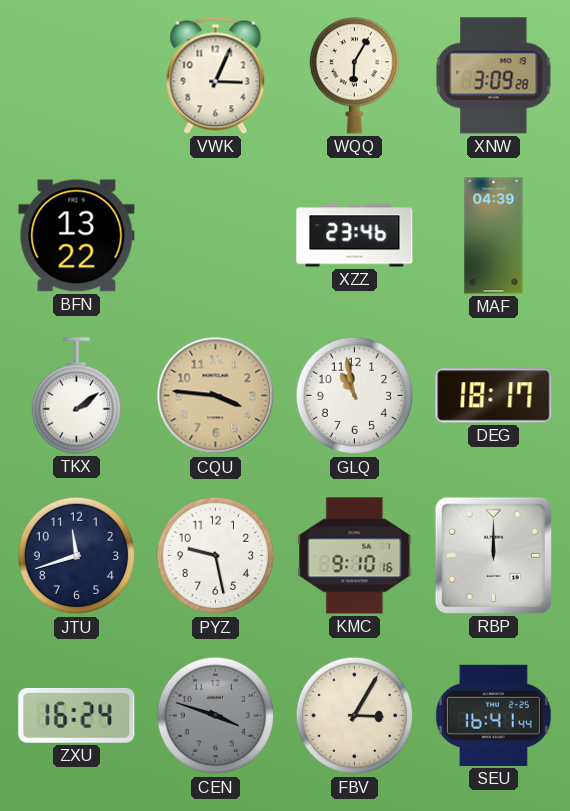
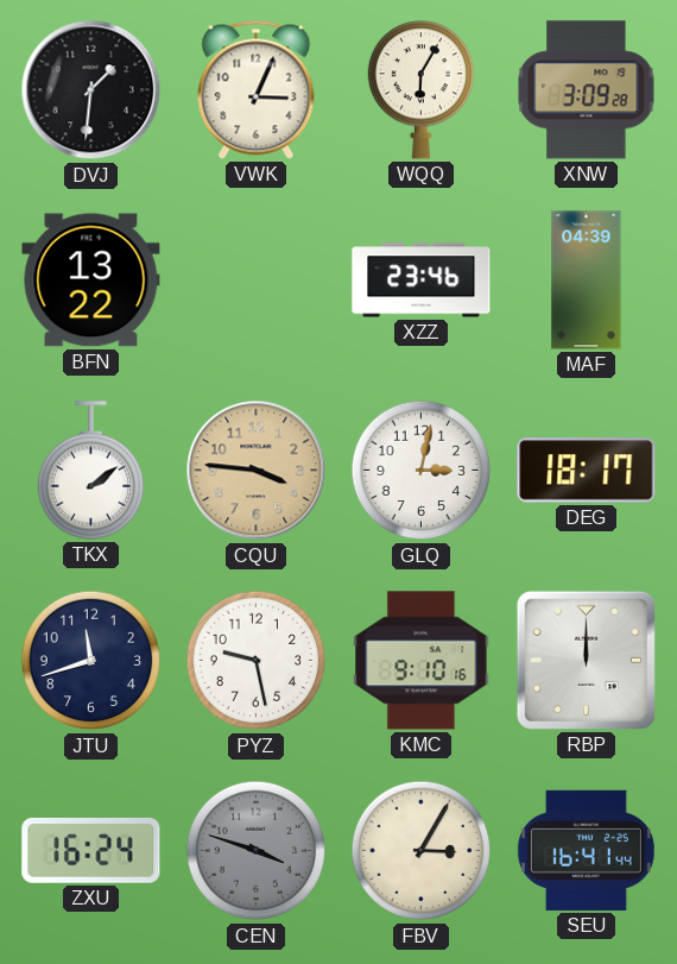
DVJ: none -> 1:31
GLQ: 10:58 -> 3:02
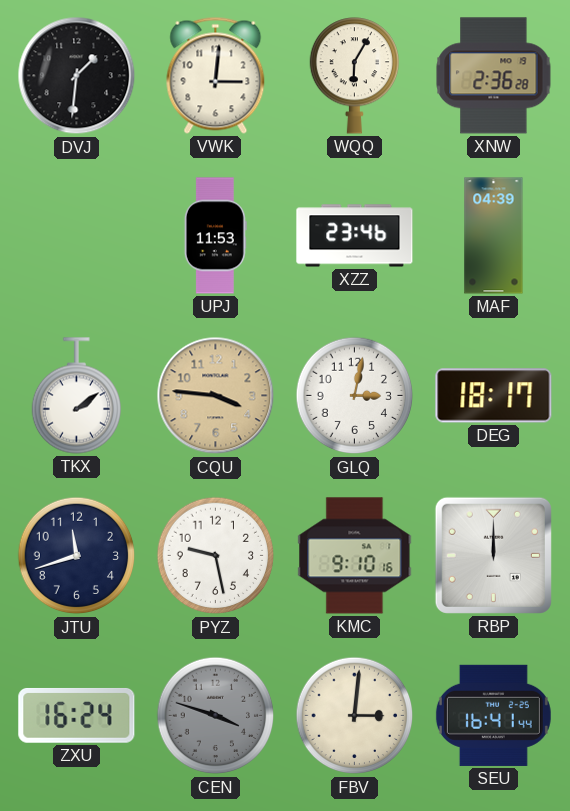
VWK: 3:04 -> 3:01
XNW: 3:09 -> 2:36
BFN: 13:22 -> none
UPJ: none -> 11:53
FBV: 3:05 -> 3:01
